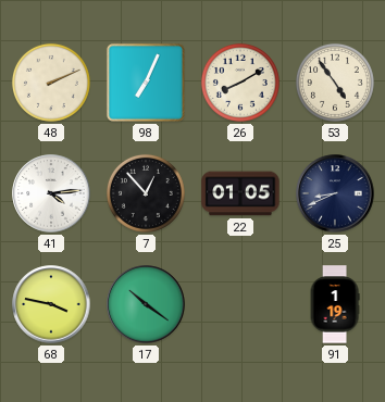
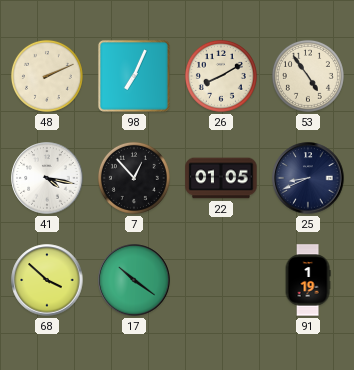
41: 4:14 -> 4:17
68: 3:47 -> 3:52
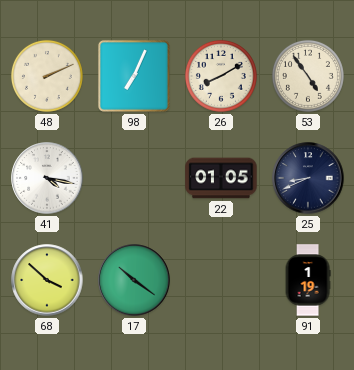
7: 12:53 -> none
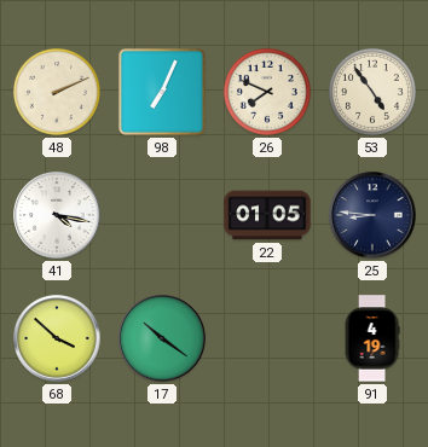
26: 8:10 -> 7:49
25: 8:41 -> 8:46
91: 1:19 -> 4:19
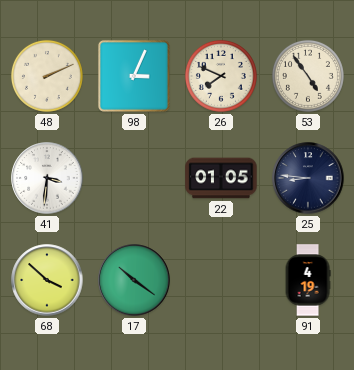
98: 7:04 -> 3:04
41: 4:17 -> 3:31
